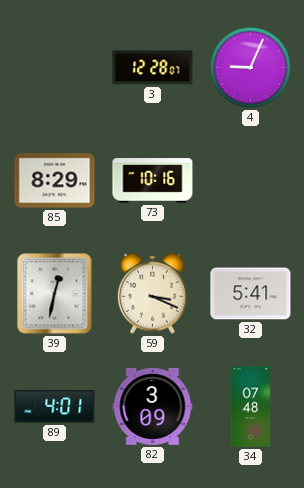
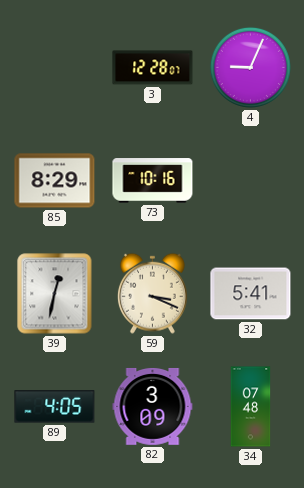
89: 4:01 -> 4:05
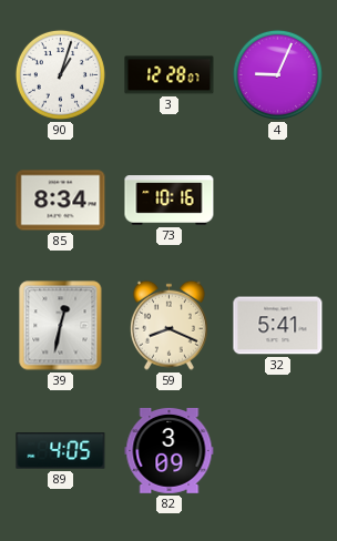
90: none -> 1:03
85: 8:29 -> 8:34
59: 3:19 -> 8:19
34: 07:48 -> none
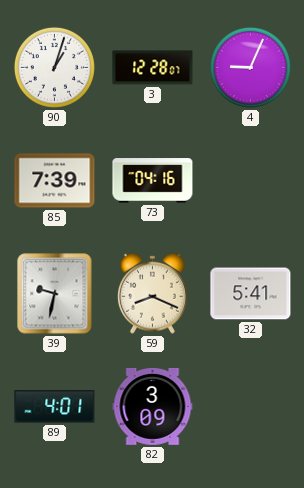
85: 8:34 -> 7:39
73: 10:16 -> 04:16
39: 12:32 -> 9:32
89: 4:05 -> 4:01
